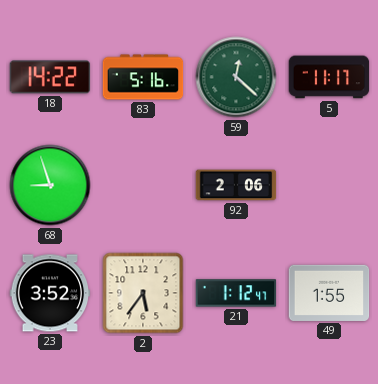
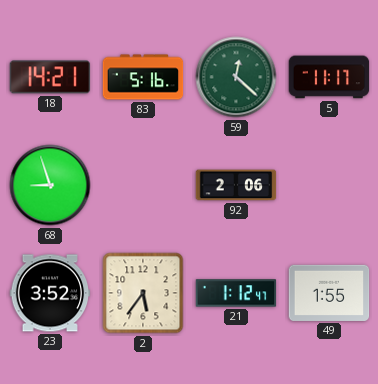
18: 14:22 -> 14:21
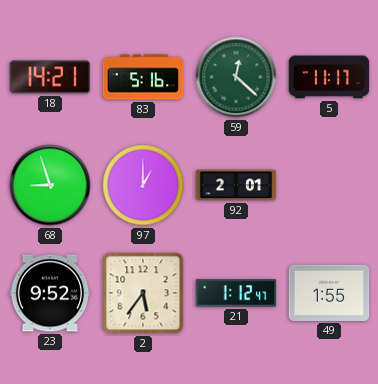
97: none -> 1:00
92: 2:06 -> 2:01
23: 3:52 -> 9:52
